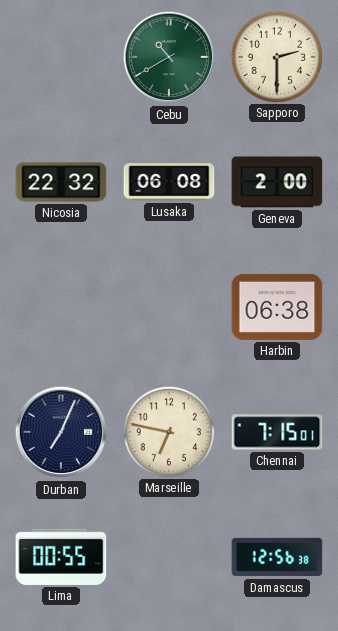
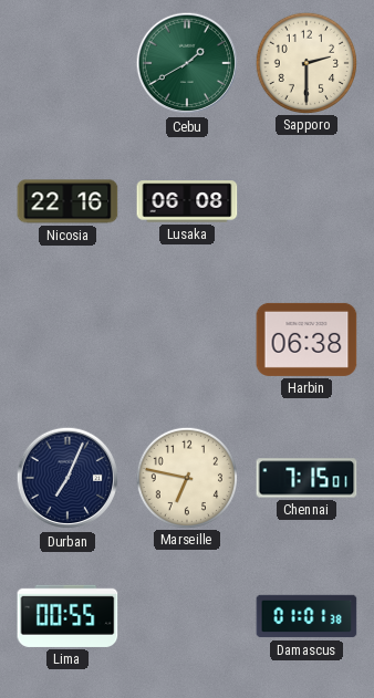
Cebu: 10:40 -> 1:40
Nicosia: 22:32 -> 22:16
Geneva: 2:00 -> none
Damascus: 12:56 -> 01:01
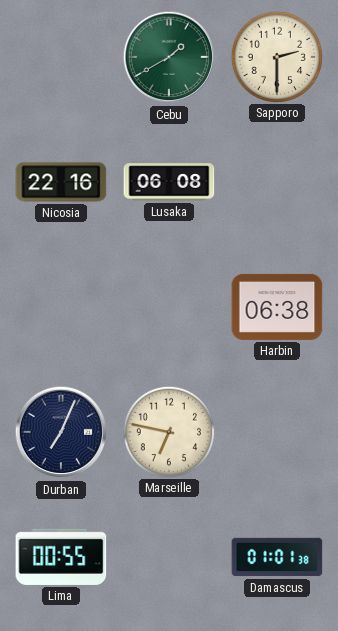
Chennai: 7:15 -> none
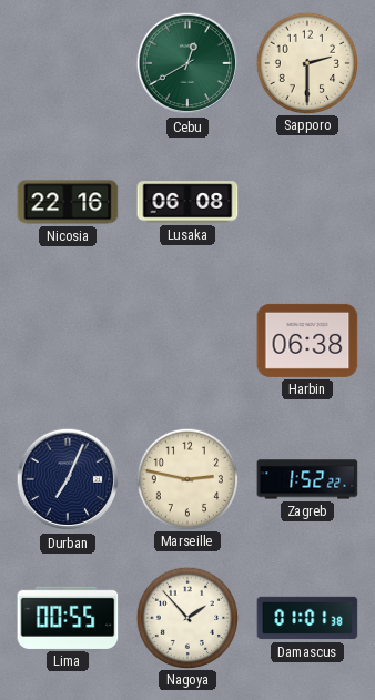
Cebu: 1:40 -> 12:40
Marseille: 6:47 -> 2:47
Zagreb: none -> 1:52
Nagoya: none -> 1:53
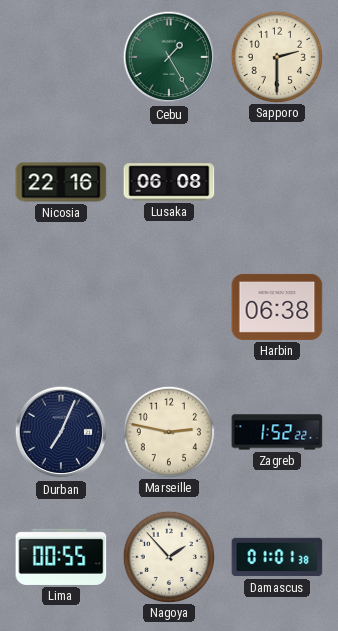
Cebu: 12:40 -> 1:25
